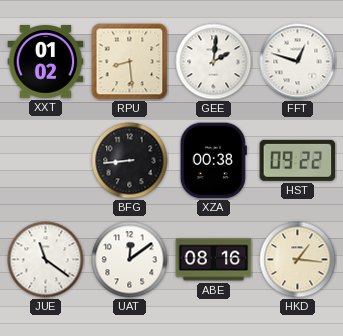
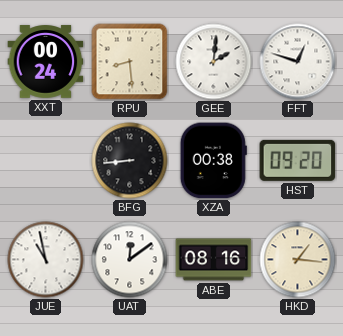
XXT: 01:02 -> 00:24
HST: 09:22 -> 09:20
JUE: 11:21 -> 10:58
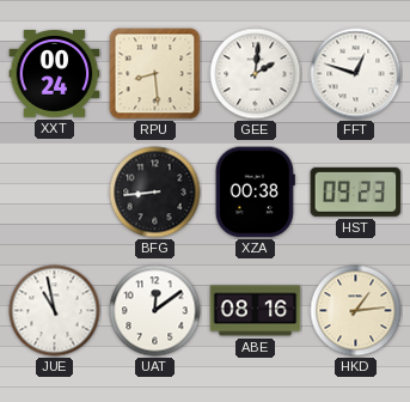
HST: 09:20 -> 09:23
HKD: 1:16 -> 1:14
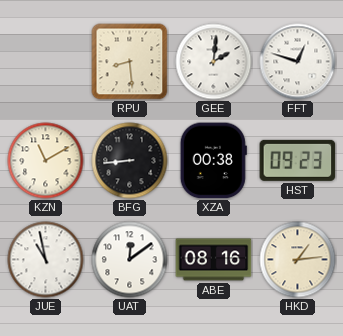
XXT: 00:24 -> none
KZN: none -> 11:10
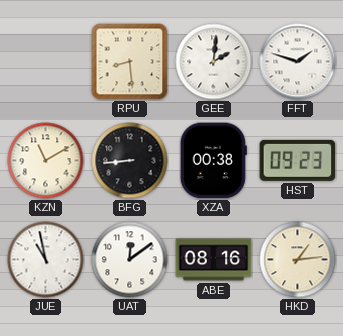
FFT: 12:48 -> 1:48
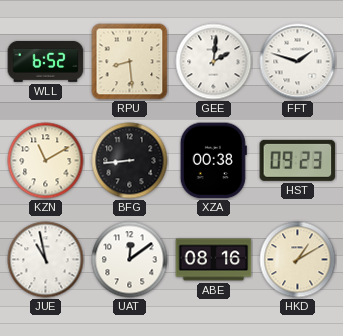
WLL: none -> 6:52
HKD: 1:14 -> 1:10
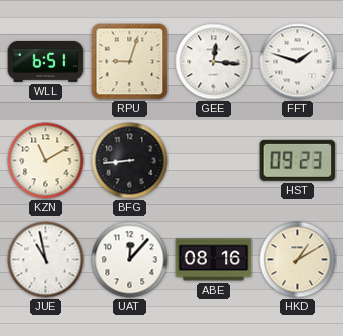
WLL: 6:52 -> 6:51
RPU: 8:29 -> 9:03
GEE: 2:01 -> 12:16
XZA: 00:38 -> none
UAT: 12:09 -> 12:07
